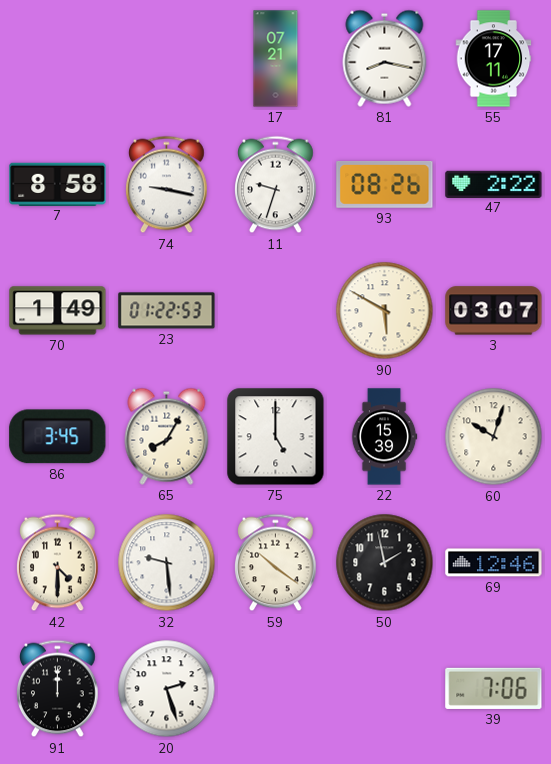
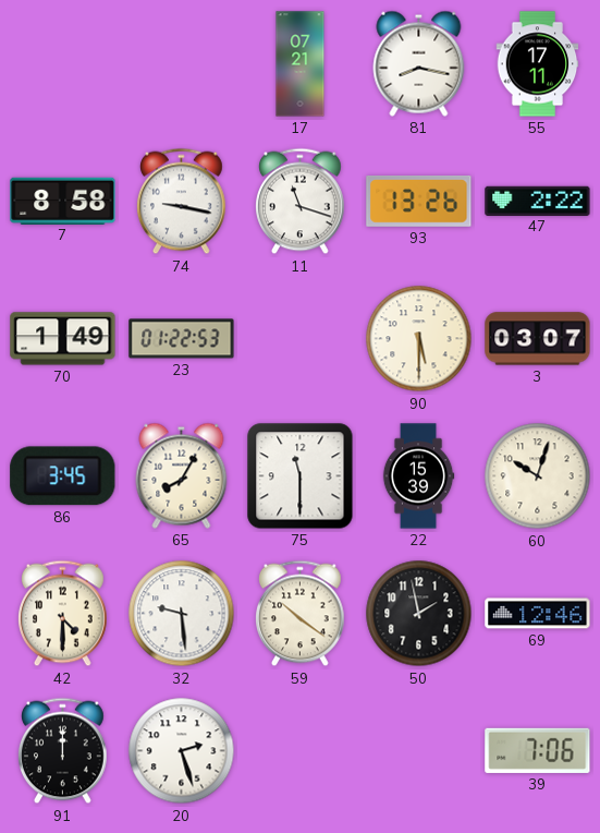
11: 9:33 -> 11:18
93: 08:26 -> 13:26
90: 5:50 -> 5:30
75: 5:00 -> 11:30
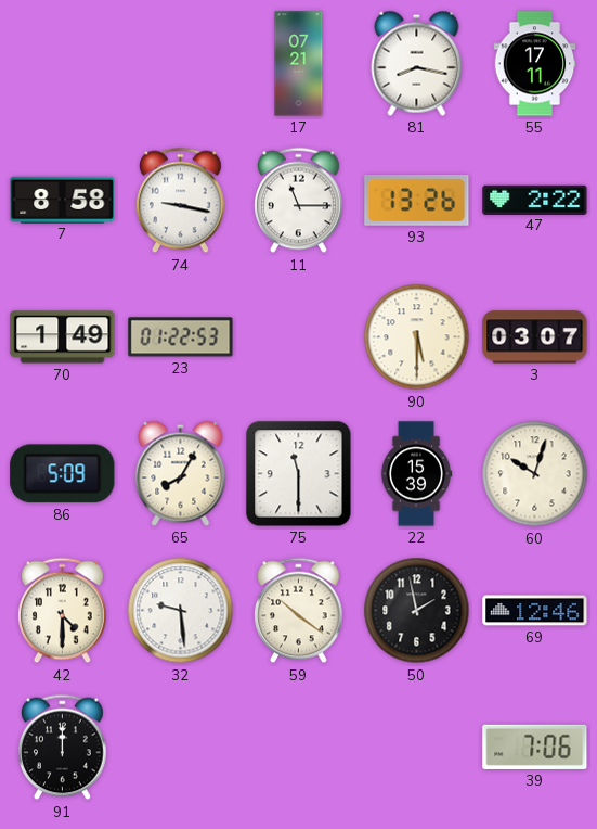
11: 11:18 -> 11:15
86: 3:45 -> 5:09
20: 2:27 -> none
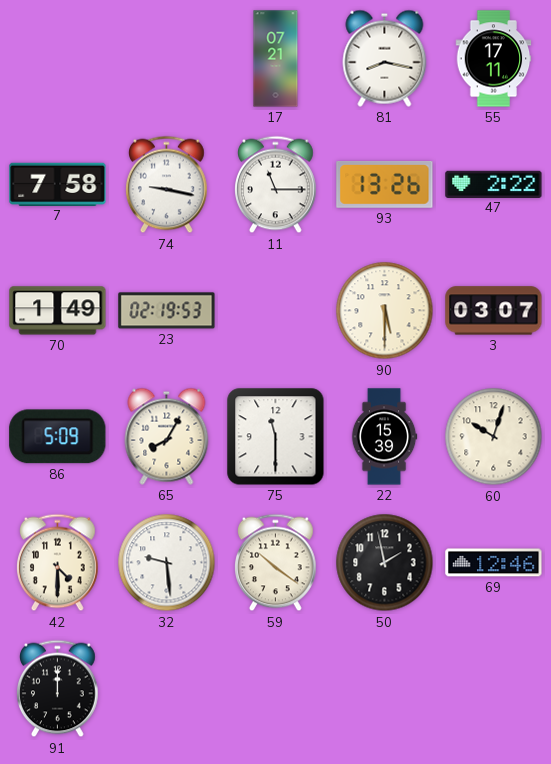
7: 8:58 -> 7:58
23: 01:22 -> 02:19
39: 7:06 -> none
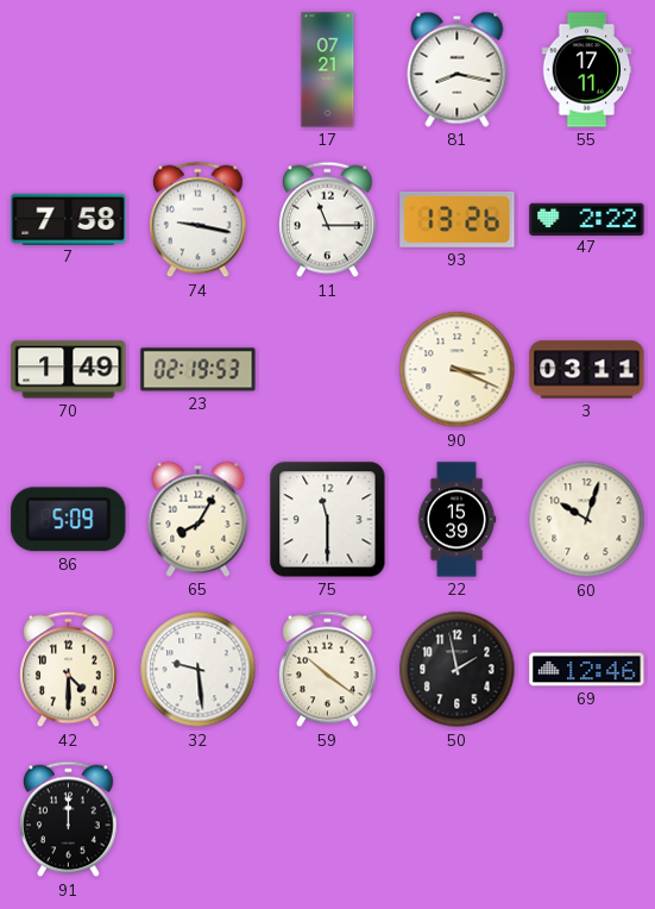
90: 5:30 -> 3:19
3: 03:07 -> 03:11
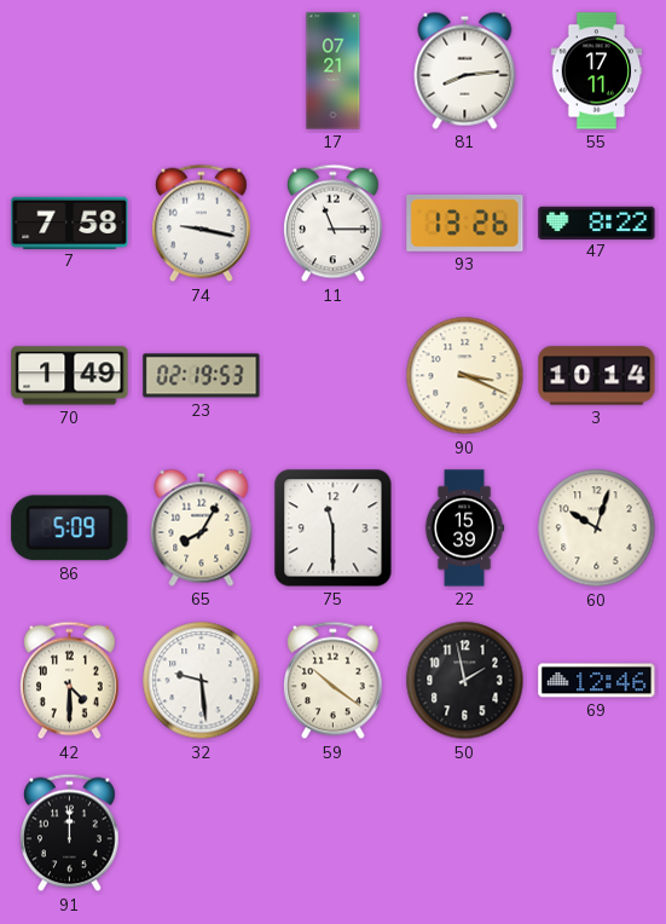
81: 8:17 -> 8:14
47: 2:22 -> 8:22
3: 03:11 -> 10:14
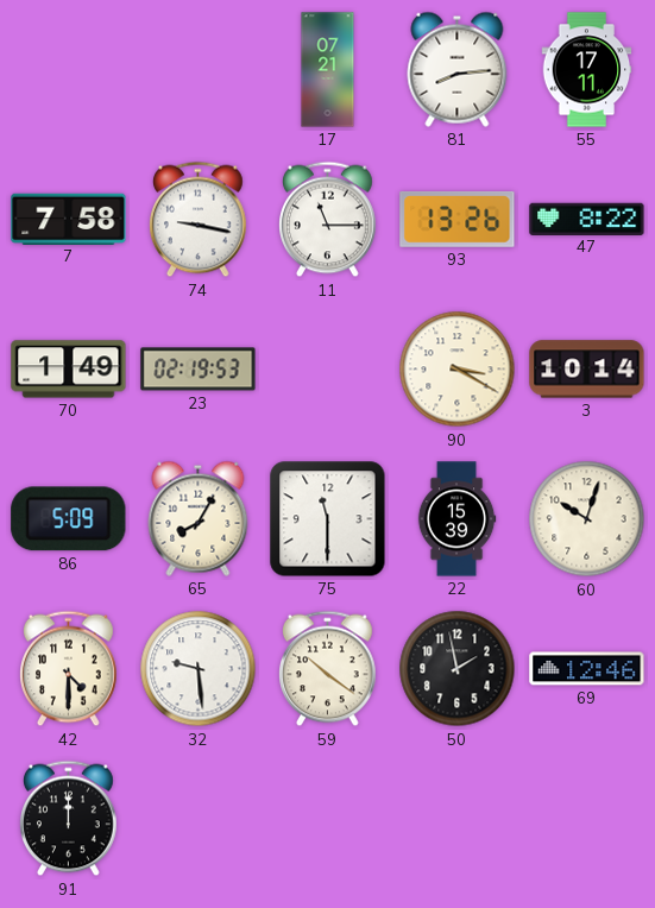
90: 3:19 -> 3:20
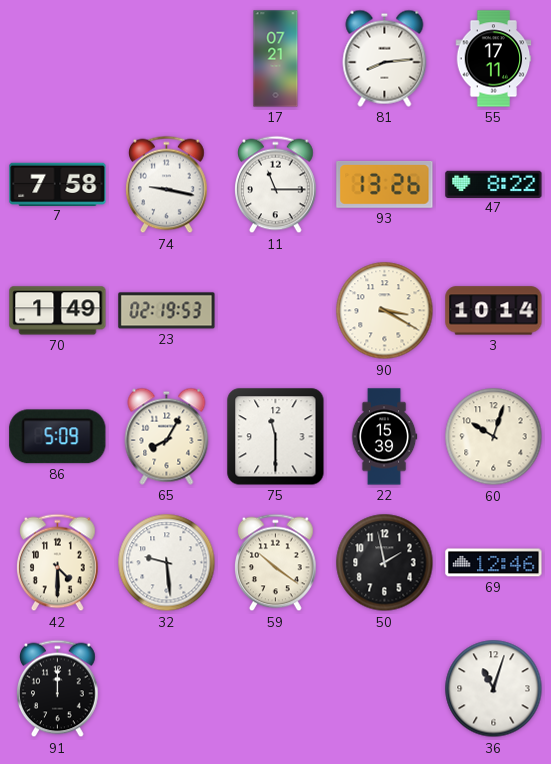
36: none -> 11:03
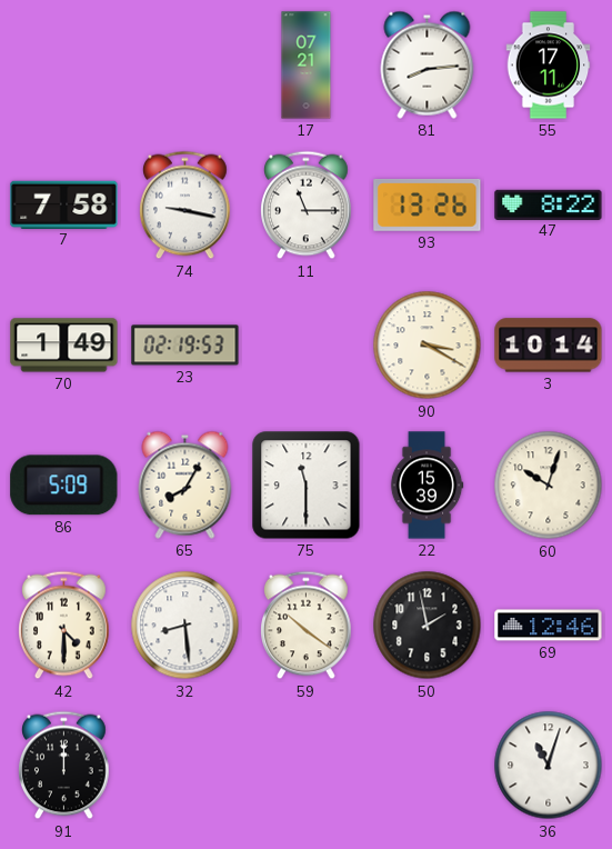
32: 9:29 -> 8:29
